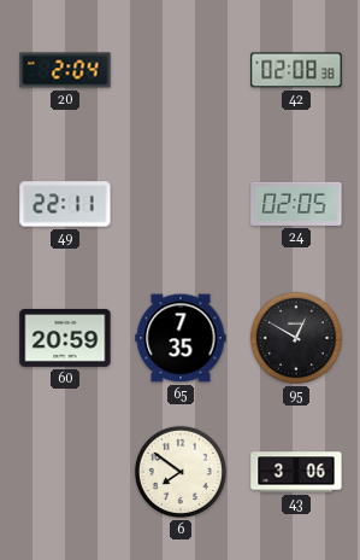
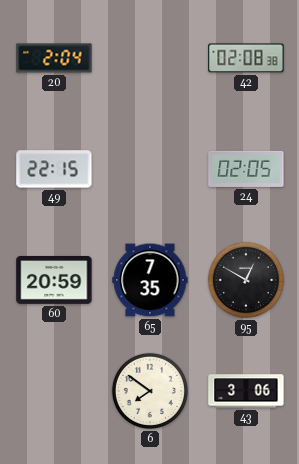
49: 22:11 -> 22:15
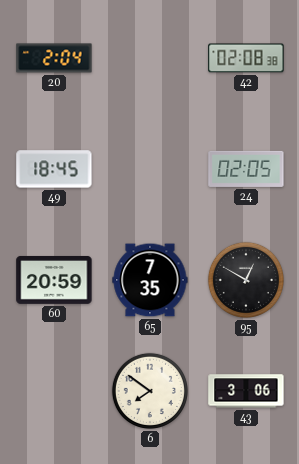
49: 22:15 -> 18:45
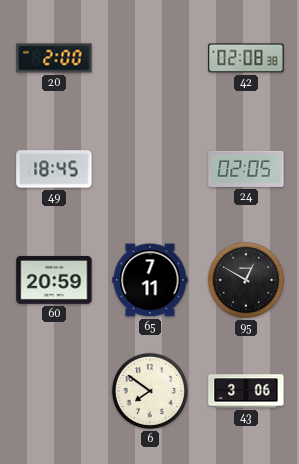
20: 2:04 -> 2:00
65: 7:35 -> 7:11
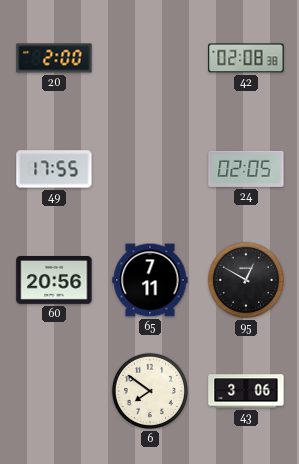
49: 18:45 -> 17:55
60: 20:59 -> 20:56
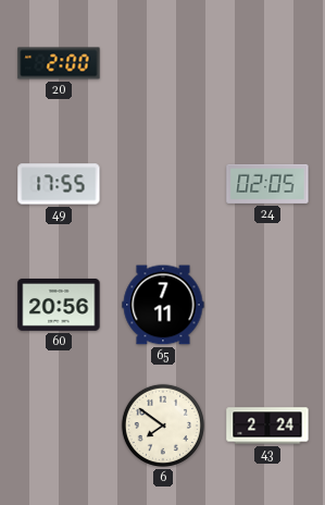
42: 02:08 -> none
95: 12:50 -> none
43: 3:06 -> 2:24
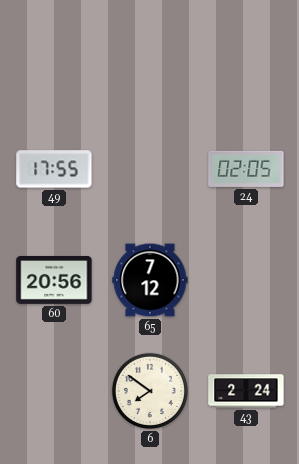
20: 2:00 -> none
65: 7:11 -> 7:12
